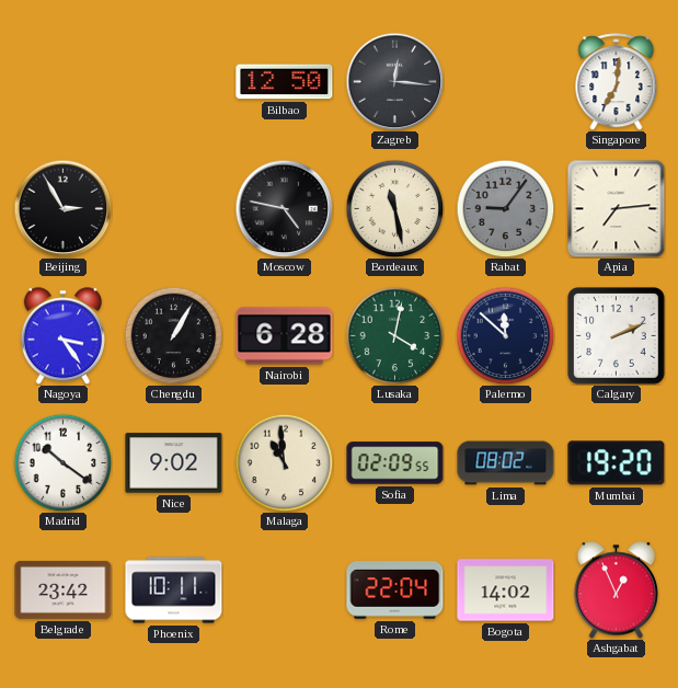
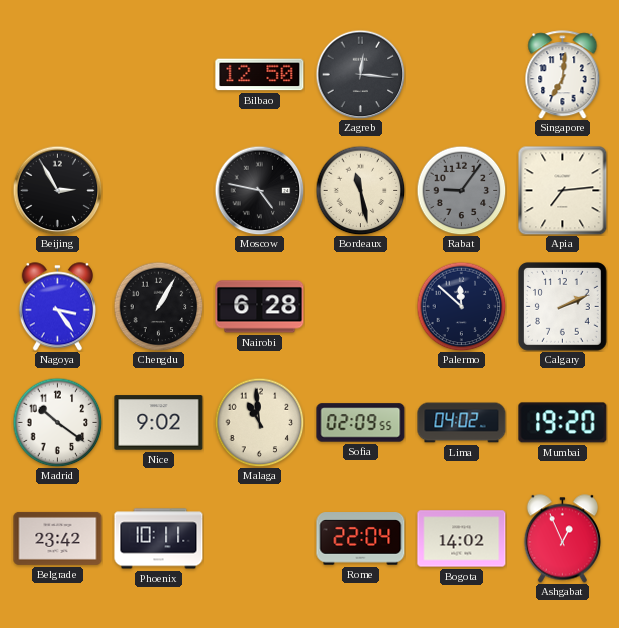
Lusaka: 4:02 -> none
Lima: 08:02 -> 04:02
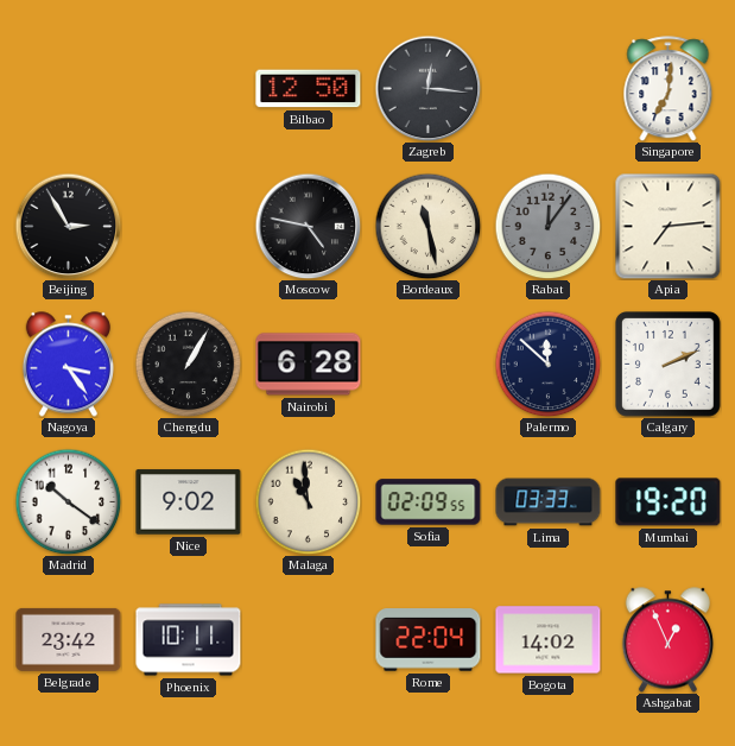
Rabat: 9:06 -> 12:06
Lima: 04:02 -> 03:33
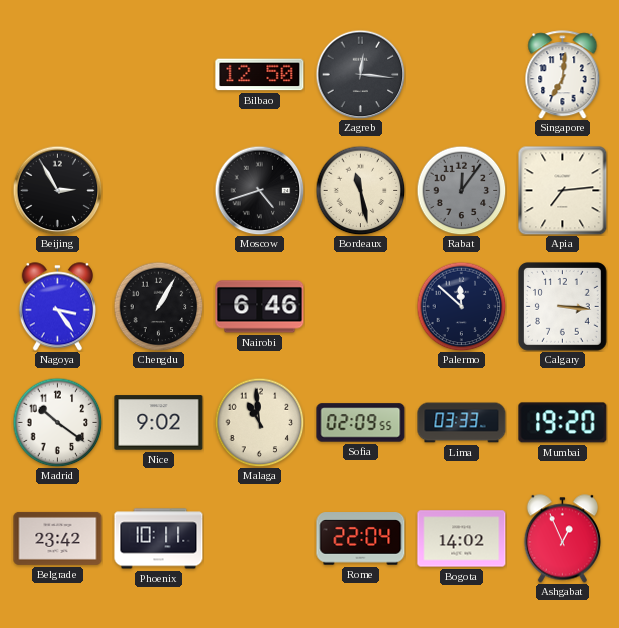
Moscow: 4:47 -> 4:42
Nairobi: 6:28 -> 6:46
Calgary: 2:11 -> 3:16
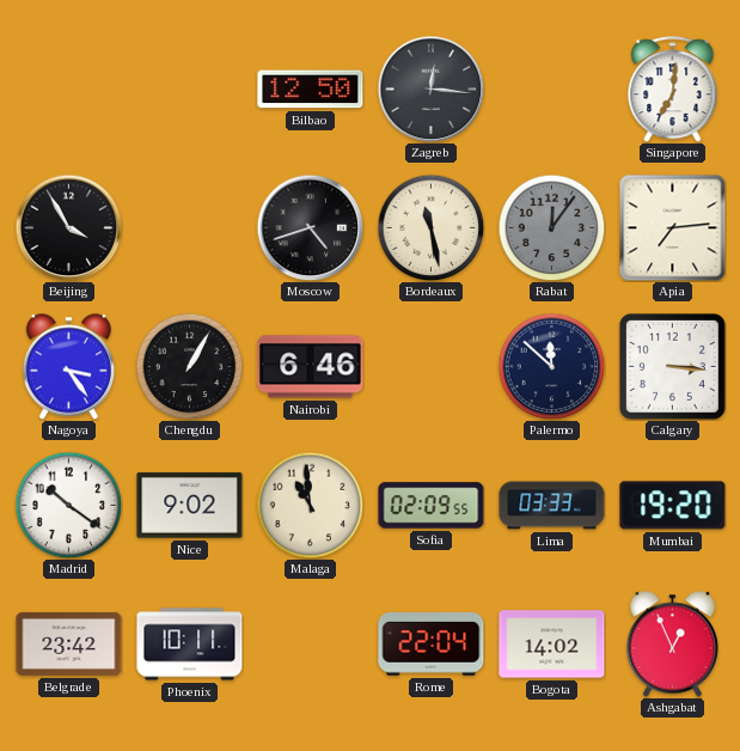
Beijing: 2:55 -> 3:55
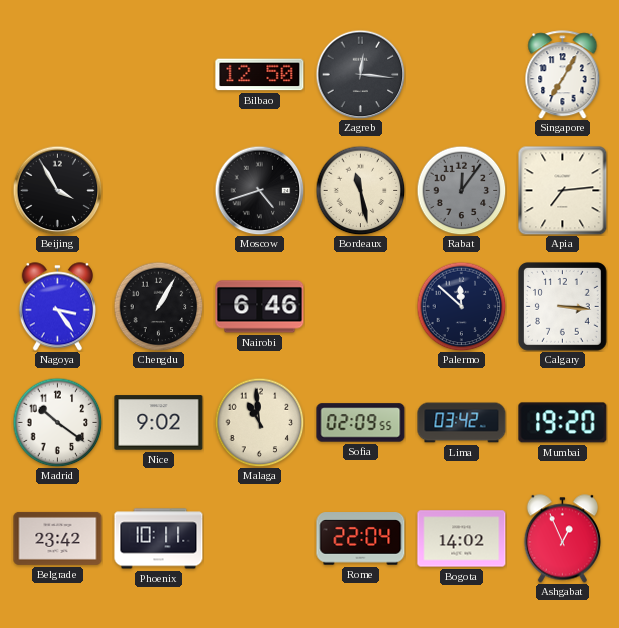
Singapore: 7:01 -> 7:05
Lima: 03:33 -> 03:42
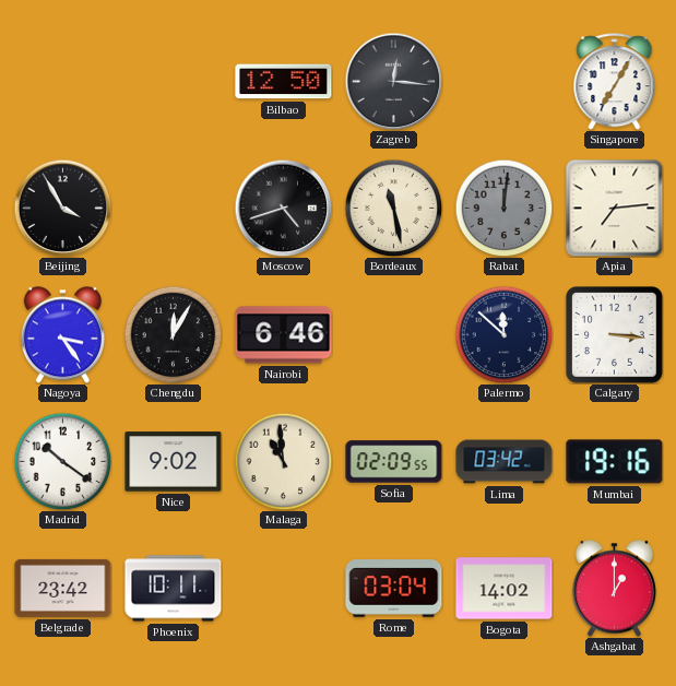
Rabat: 12:06 -> 12:01
Chengdu: 1:05 -> 12:05
Mumbai: 19:20 -> 19:16
Rome: 22:04 -> 03:04
Ashgabat: 12:56 -> 1:00
